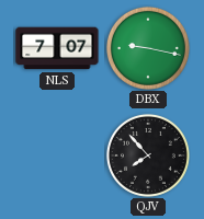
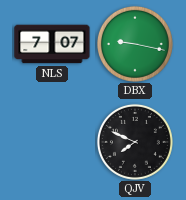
QJV: 7:53 -> 7:49
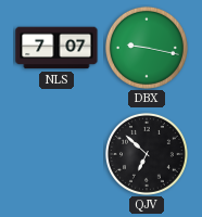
QJV: 7:49 -> 6:52
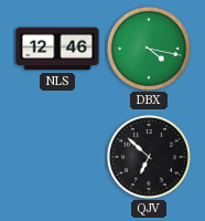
NLS: 7:07 -> 12:46
DBX: 9:17 -> 4:17
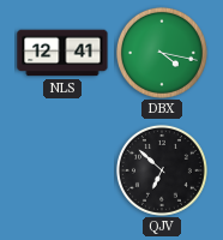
NLS: 12:46 -> 12:41
